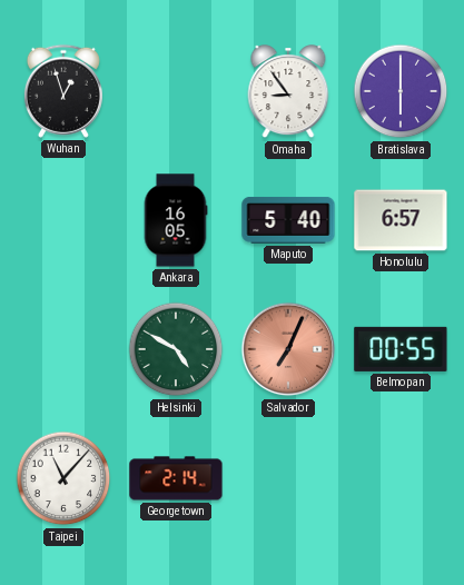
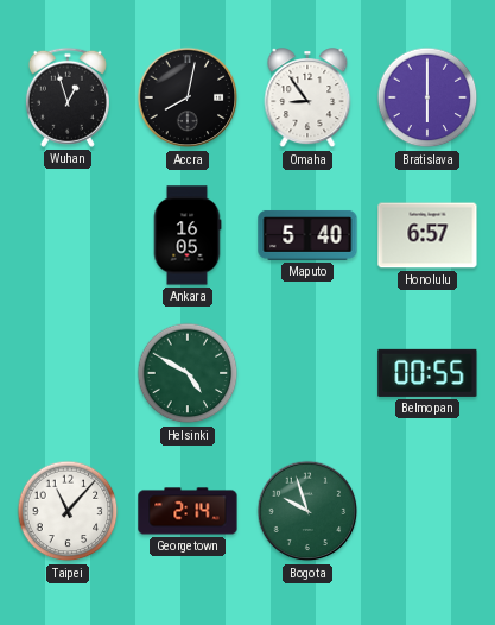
Accra: none -> 8:02
Salvador: 7:04 -> none
Bogota: none -> 9:57
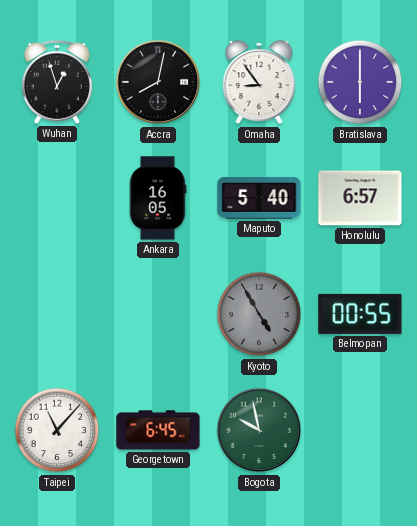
Helsinki: 4:50 -> none
Kyoto: none -> 4:55
Georgetown: 2:14 -> 6:45
Bogota: 9:57 -> 9:58
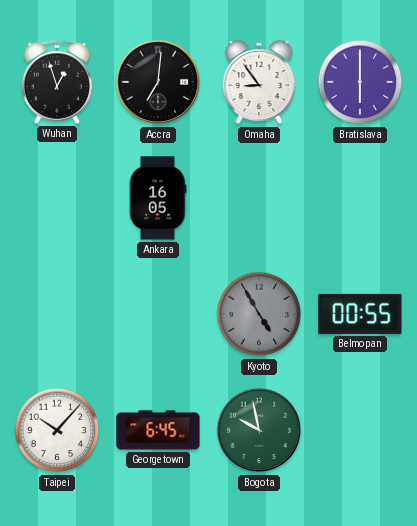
Accra: 8:02 -> 7:01
Maputo: 5:40 -> none
Honolulu: 6:57 -> none
Taipei: 11:07 -> 10:07
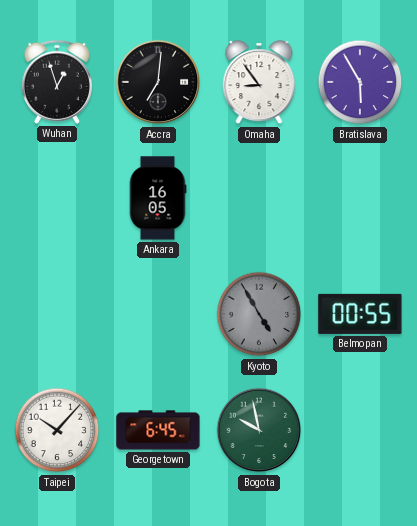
Bratislava: 6:00 -> 5:55
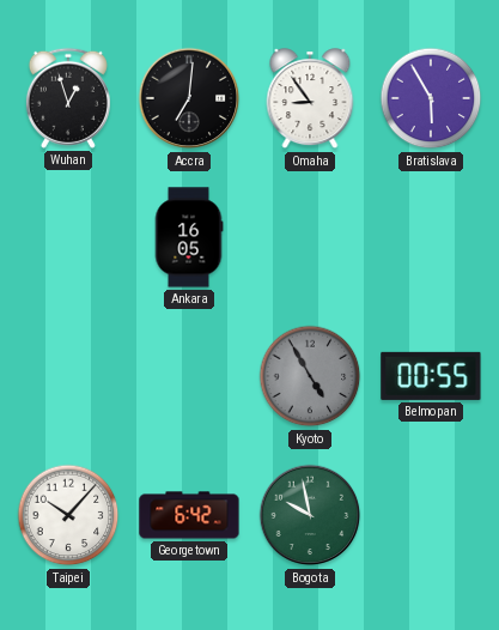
Georgetown: 6:45 -> 6:42
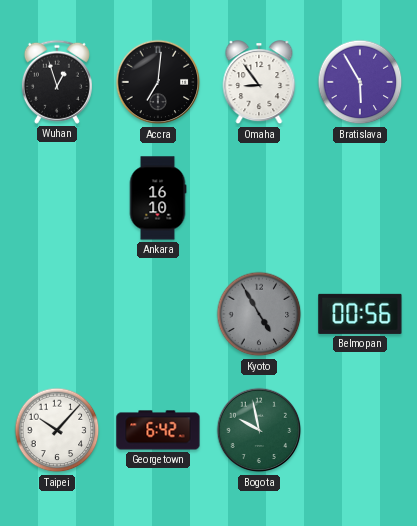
Ankara: 16:05 -> 16:10
Belmopan: 00:55 -> 00:56
